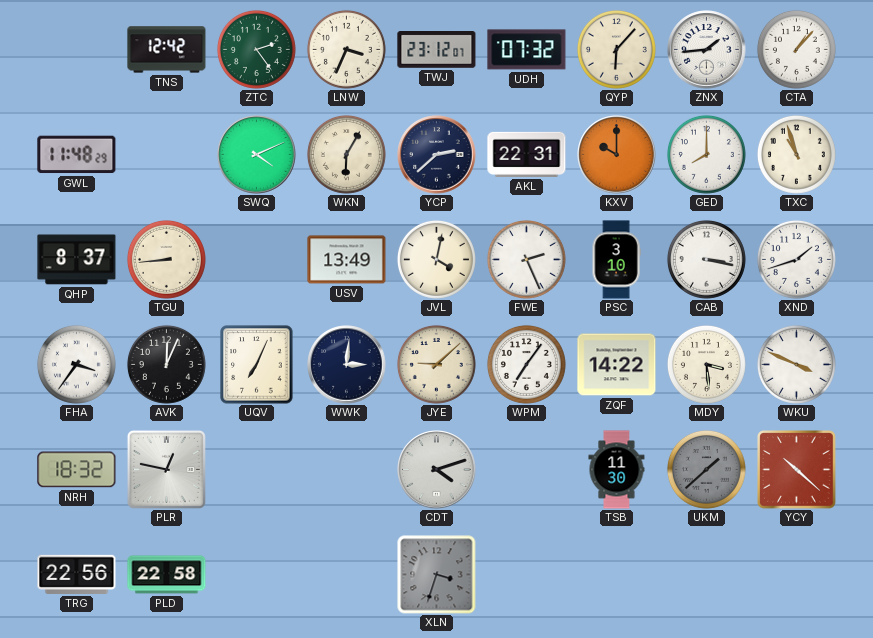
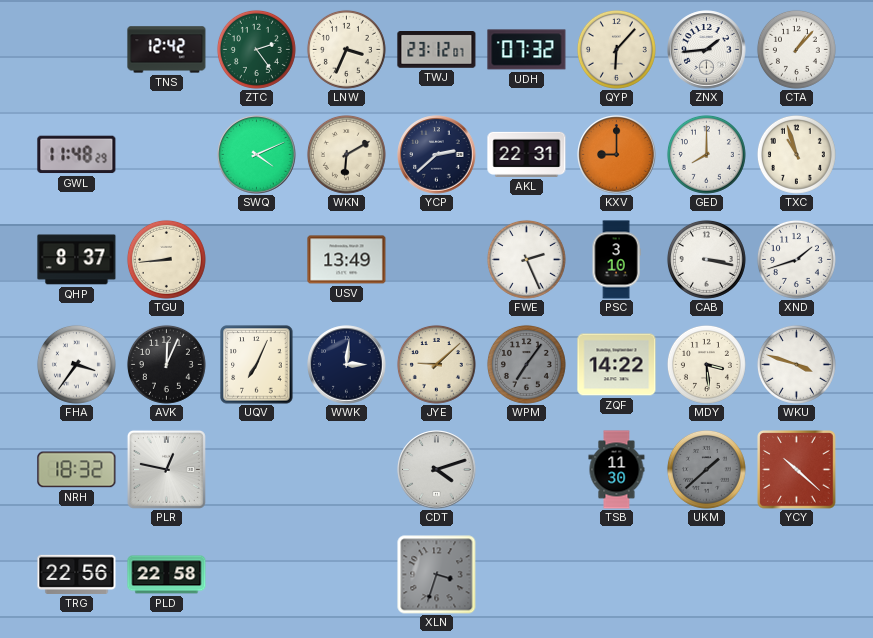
WKN: 6:05 -> 6:10
KXV: 10:00 -> 9:00
JVL: 4:02 -> none
WPM dial: white -> grey
WKU: 3:49 -> 3:48
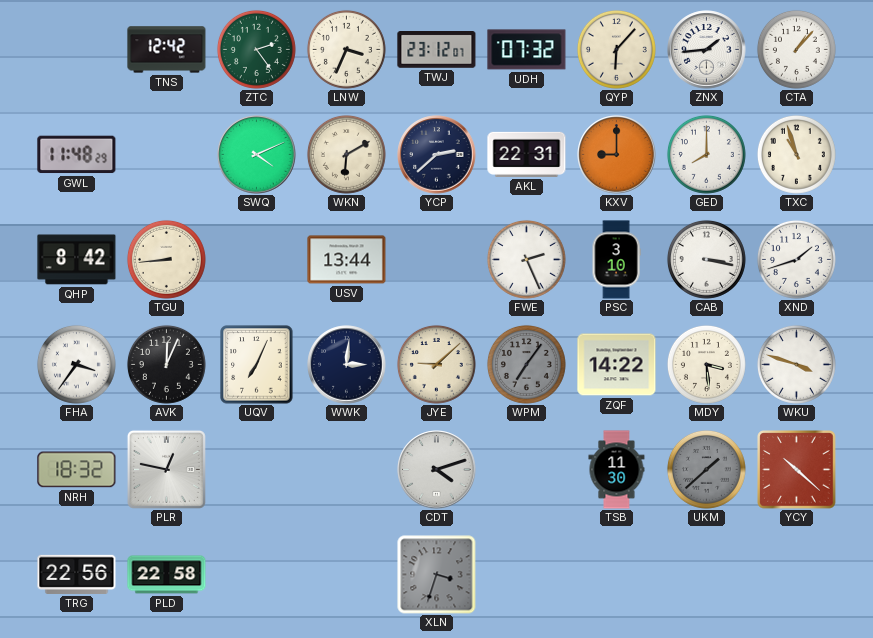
QHP: 8:37 -> 8:42
USV: 13:49 -> 13:44
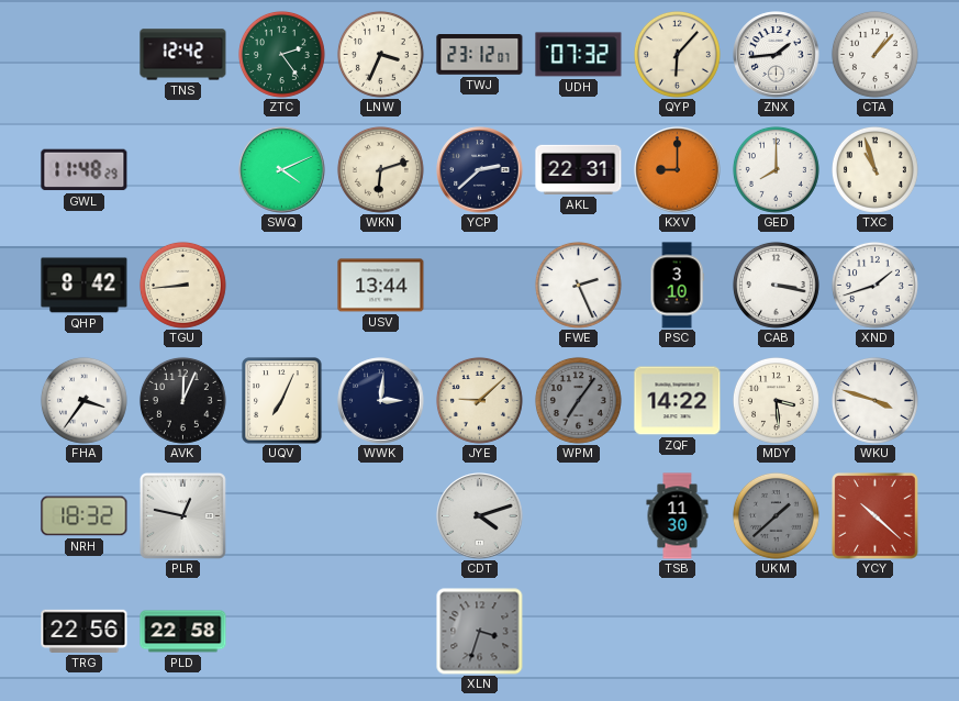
WKN: 6:10 -> 6:12
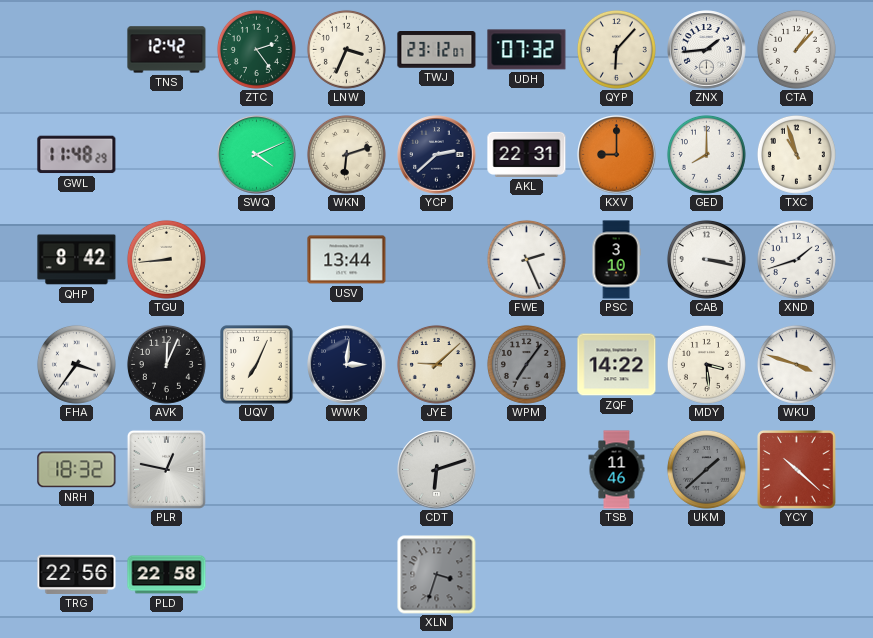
CDT: 4:12 -> 6:12
TSB: 11:30 -> 11:46
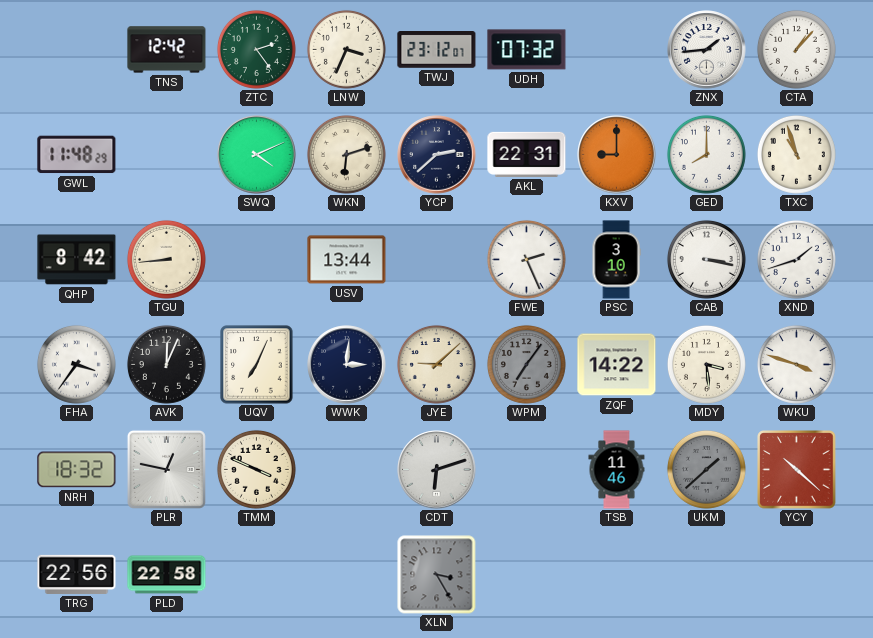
QYP: 6:07 -> none
TMM: none -> 3:49
XLN: 3:33 -> 3:25
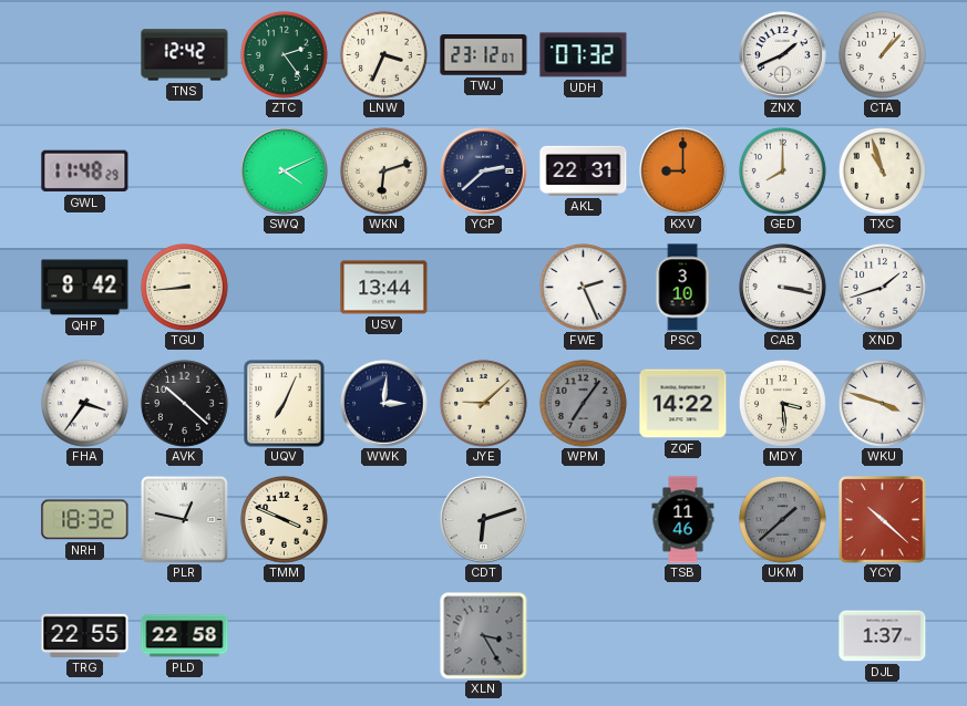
ZNX: 1:44 -> 1:41
AVK: 12:04 -> 10:22
TRG: 22:56 -> 22:55
DJL: none -> 1:37
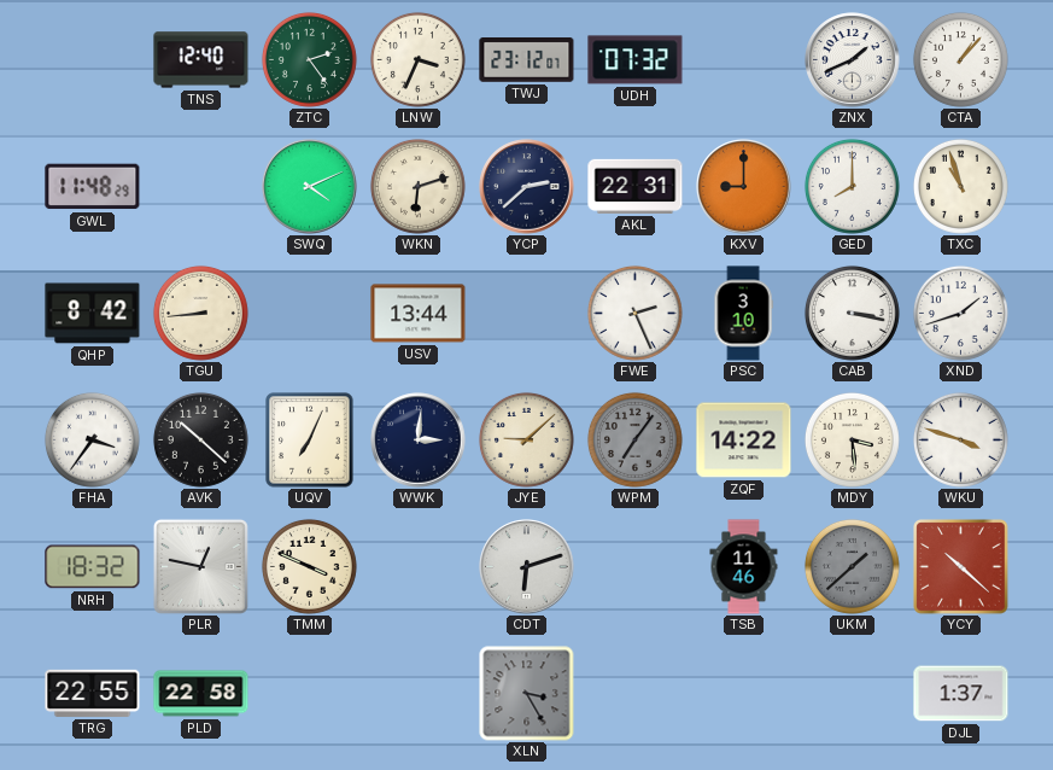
TNS: 12:42 -> 12:40
